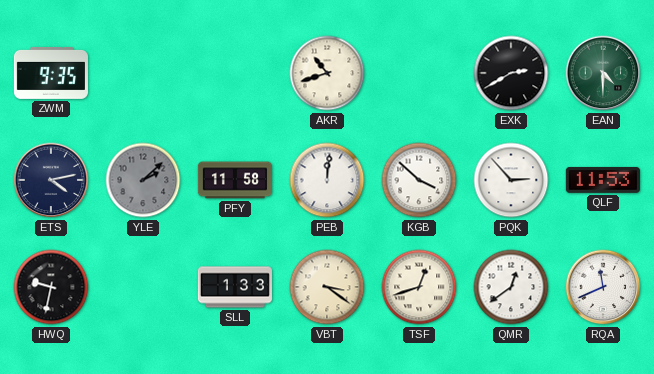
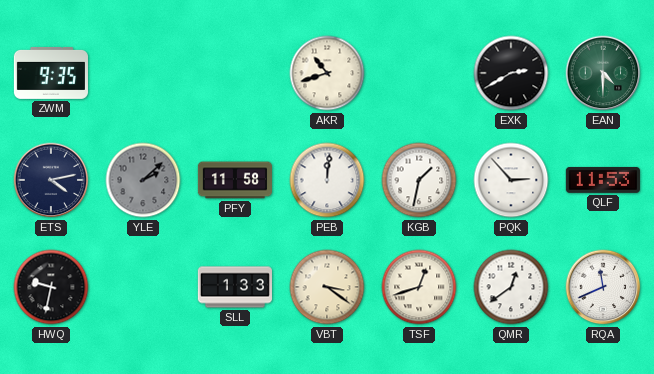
KGB: 3:52 -> 1:32
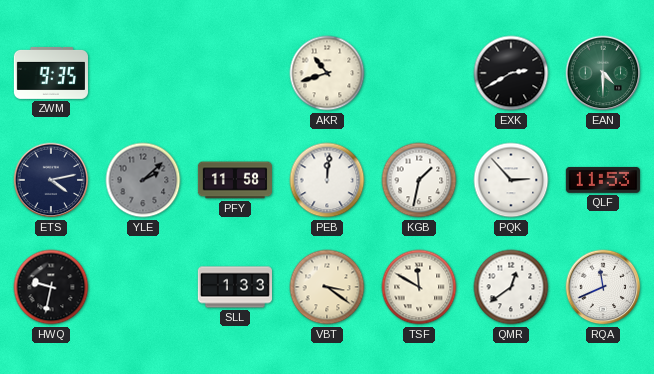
TSF: 12:42 -> 11:50
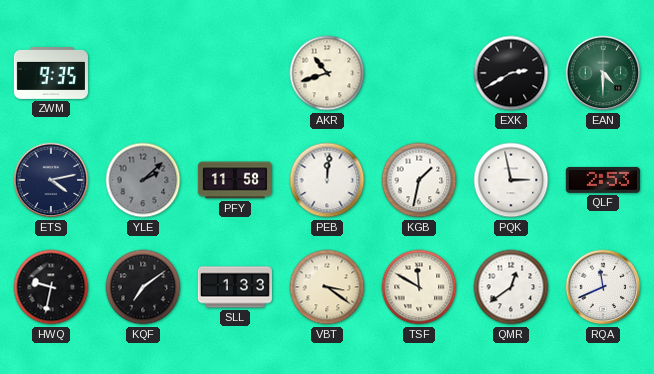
PQK: 2:53 -> 2:58
QLF: 11:53 -> 2:53
KQF: none -> 7:09
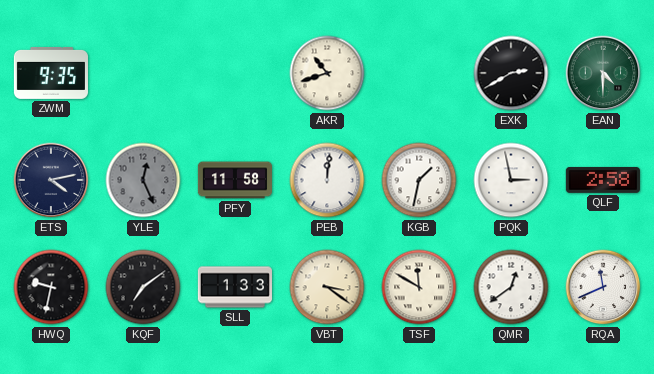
YLE: 2:08 -> 12:26
QLF: 2:53 -> 2:58
